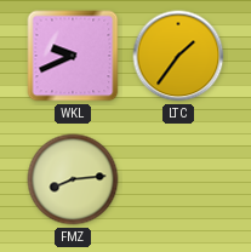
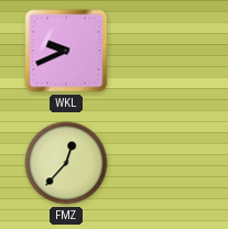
LTC: 1:36 -> none
FMZ: 8:14 -> 12:37
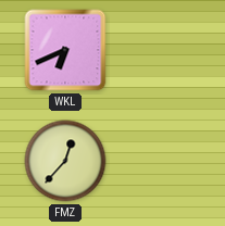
WKL: 9:41 -> 6:41
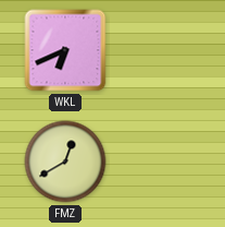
FMZ: 12:37 -> 12:40
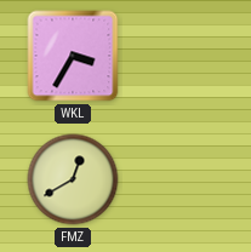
WKL: 6:41 -> 3:35
